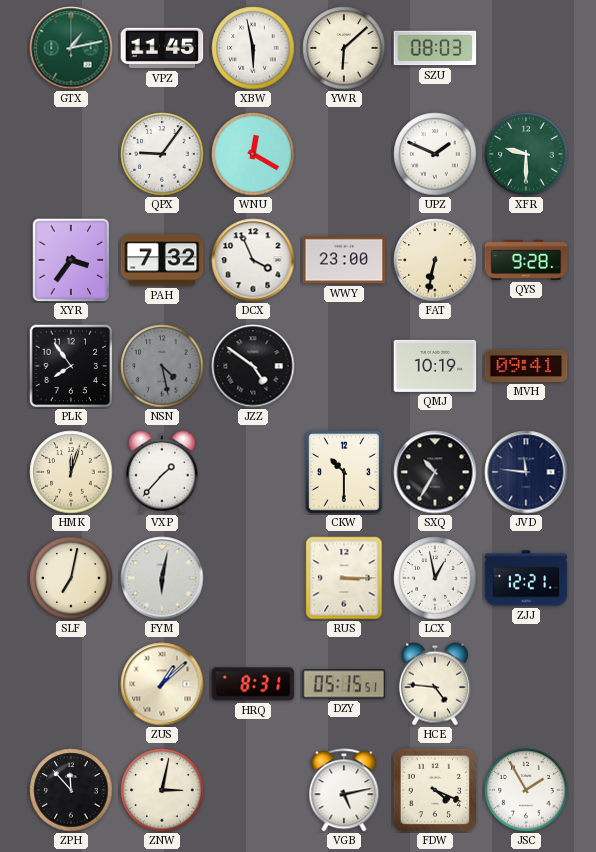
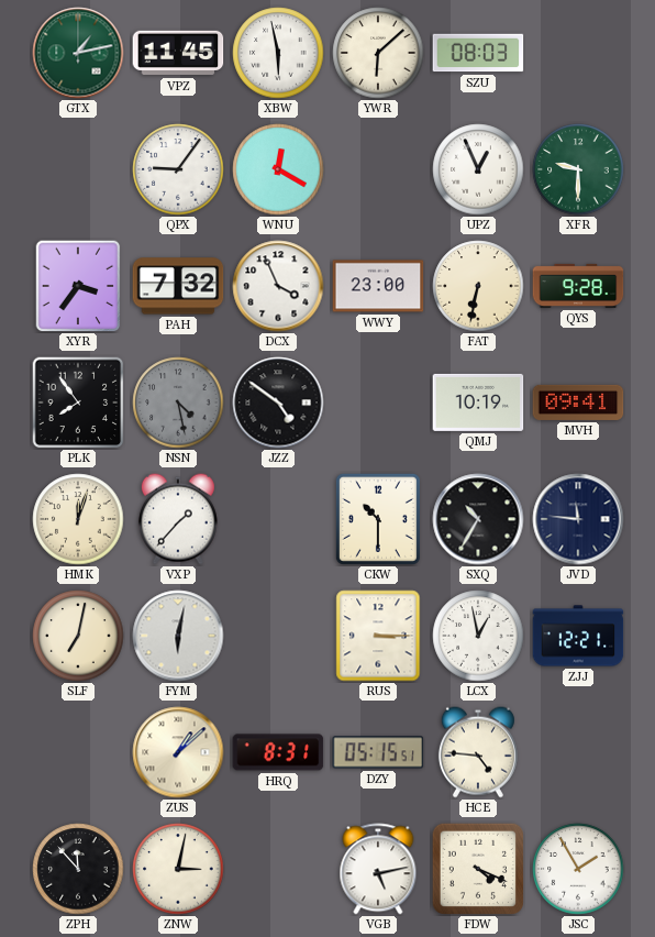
UPZ: 1:49 -> 12:56
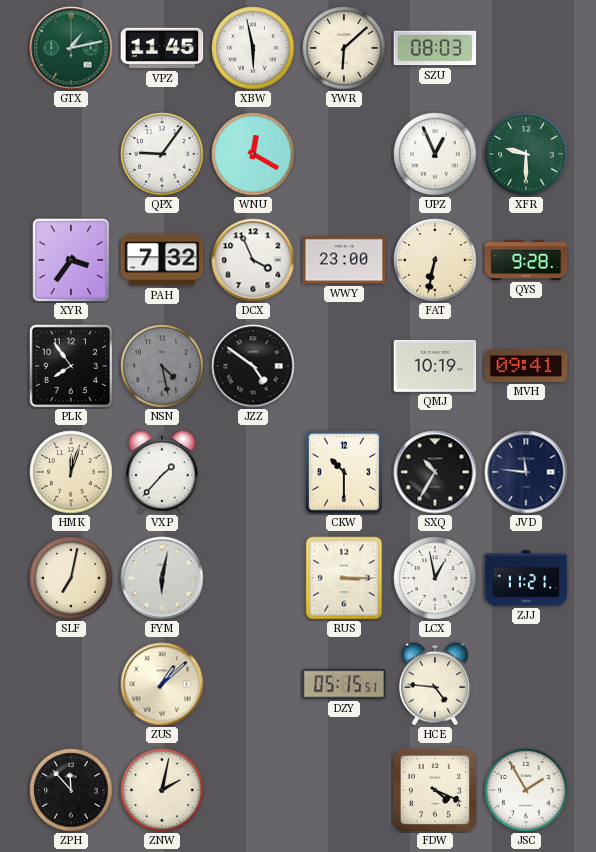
ZJJ: 12:21 -> 11:21
HRQ: 8:31 -> none
ZNW: 3:02 -> 2:02
VGB: 5:13 -> none
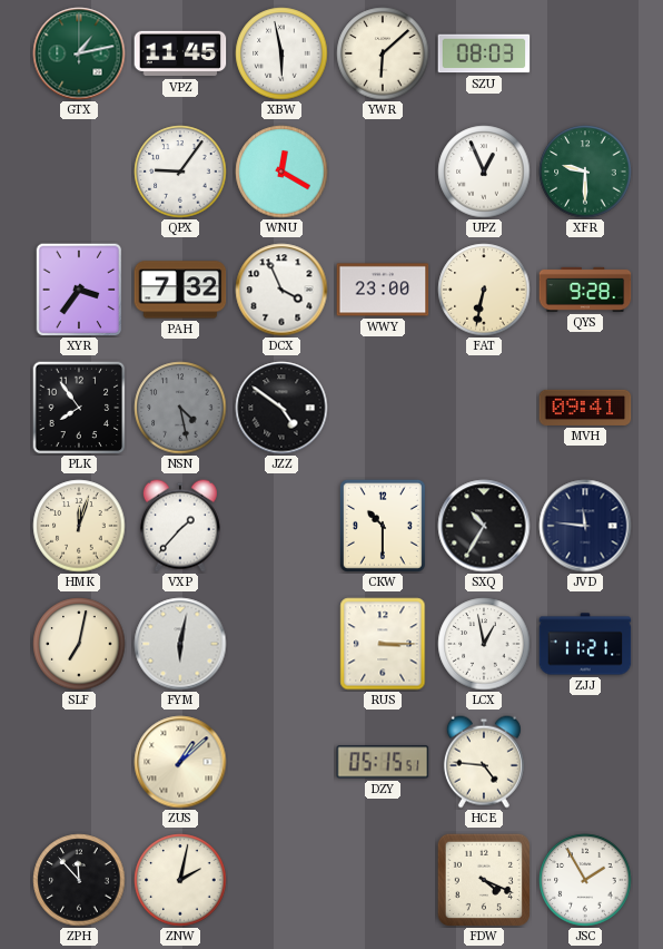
QMJ: 10:19 -> none
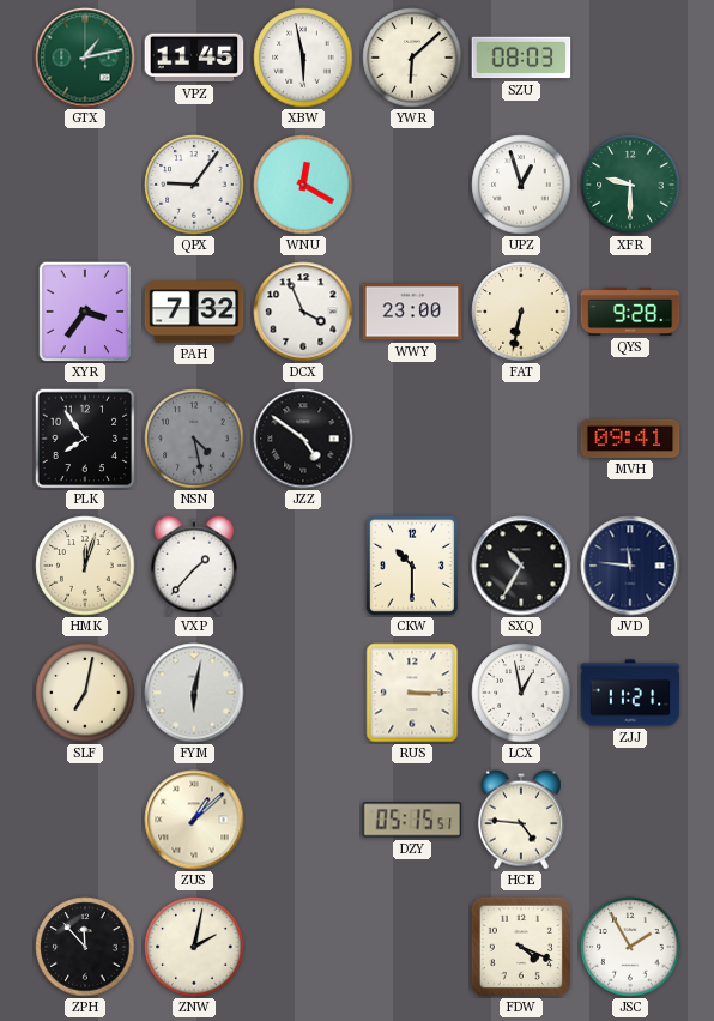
UPZ: 12:56 -> 12:57
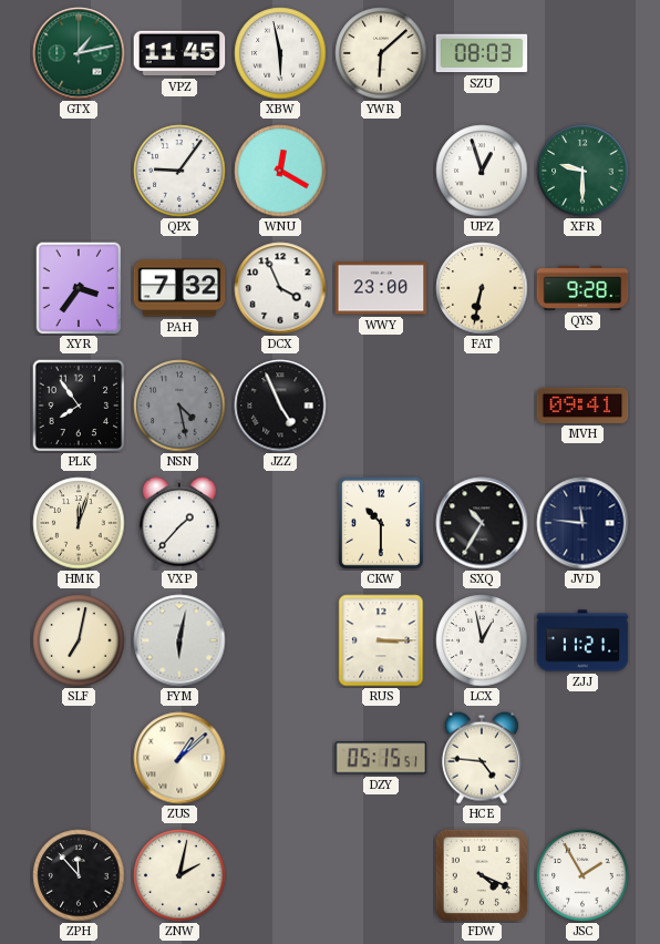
JZZ: 4:51 -> 4:56
